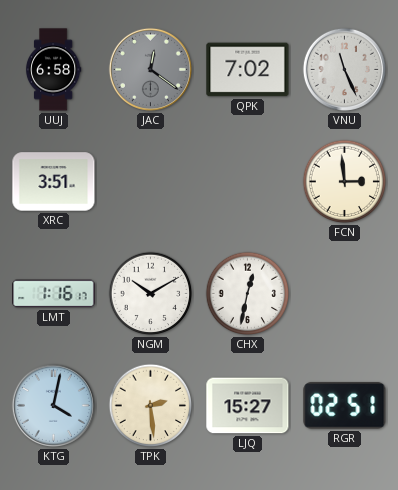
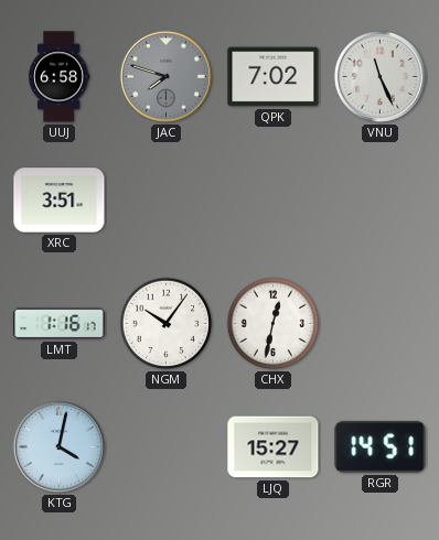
JAC: 12:21 -> 7:48
FCN: 2:59 -> none
NGM: 10:10 -> 10:06
TPK: 2:29 -> none
RGR: 02:51 -> 14:51
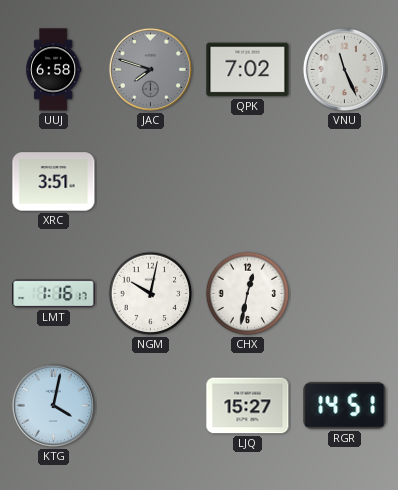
NGM: 10:06 -> 10:02
